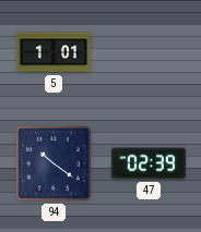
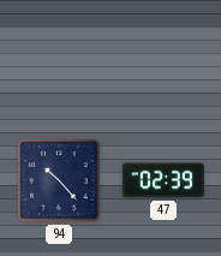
5: 1:01 -> none
94: 10:21 -> 10:23
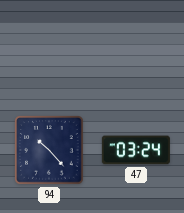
47: 02:39 -> 03:24
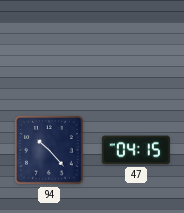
47: 03:24 -> 04:15
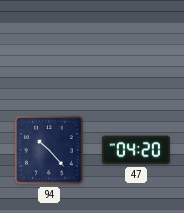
47: 04:15 -> 04:20
